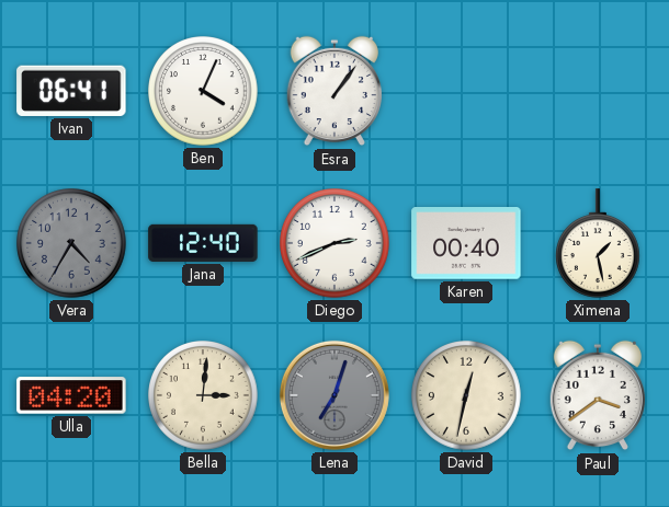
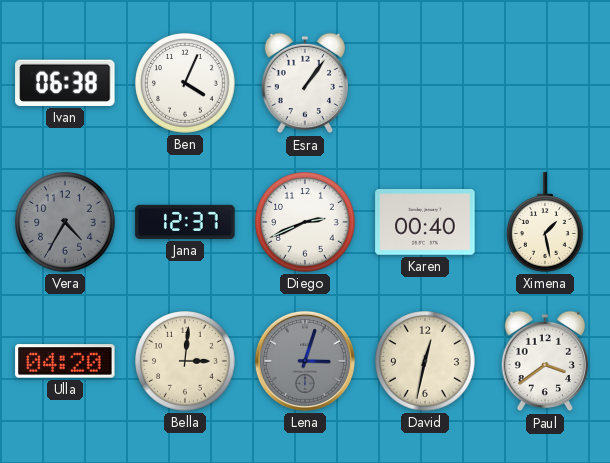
Ivan: 06:41 -> 06:38
Jana: 12:40 -> 12:37
Lena: 7:03 -> 3:03
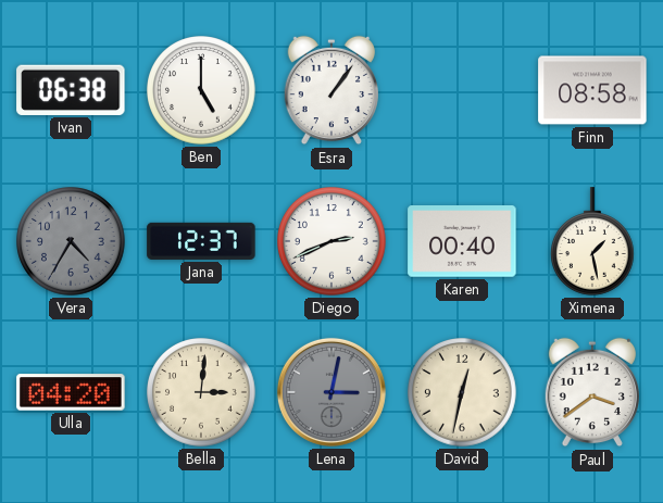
Ben: 4:04 -> 5:00
Finn: none -> 08:58
Lena: 3:03 -> 3:02
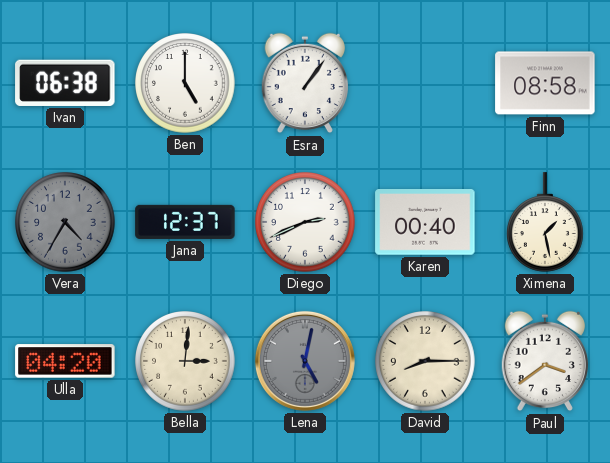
Lena: 3:02 -> 5:02
David: 12:32 -> 8:15
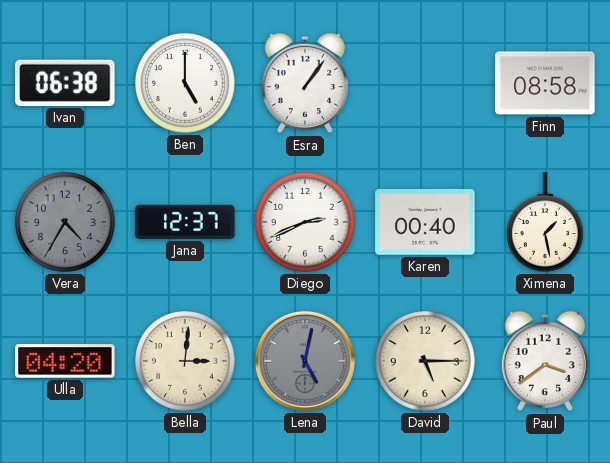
David: 8:15 -> 5:15
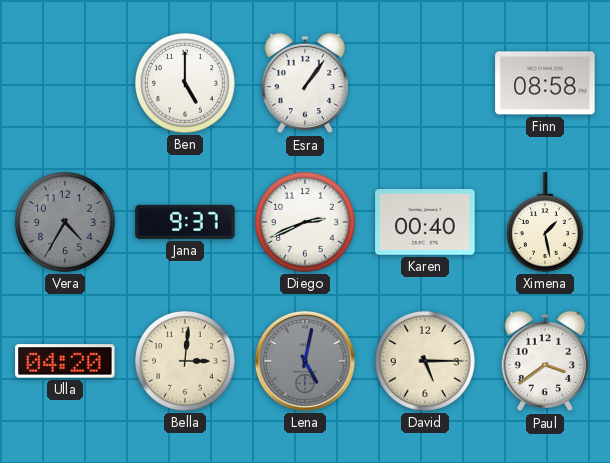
Ivan: 06:38 -> none
Jana: 12:37 -> 9:37
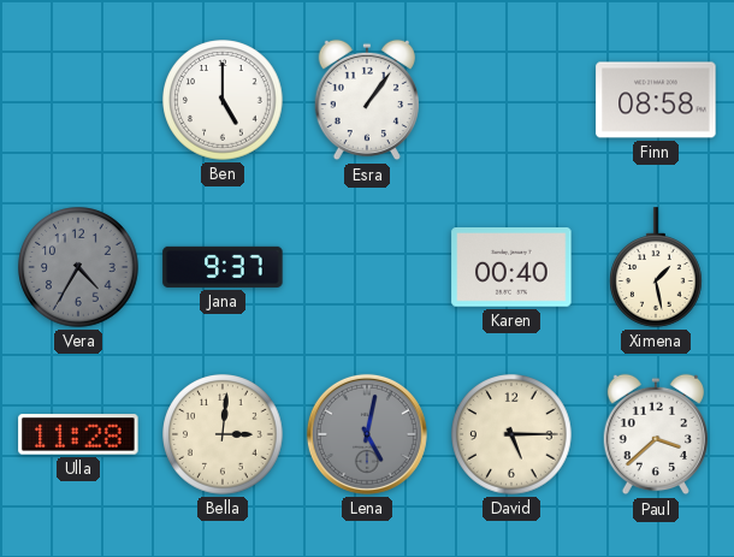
Diego: 2:41 -> none
Ulla: 04:20 -> 11:28
Paul: 3:39 -> 3:38
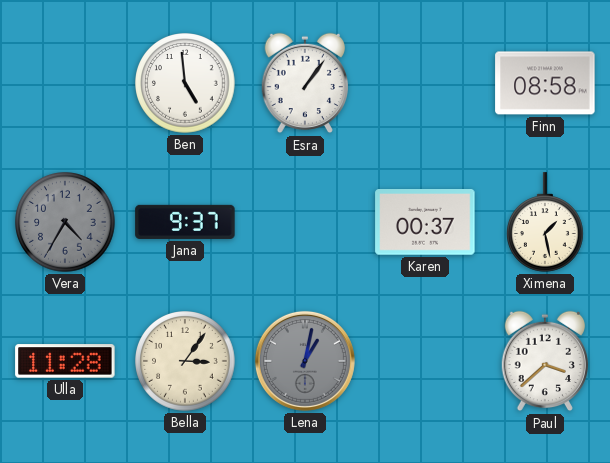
Ben: 5:00 -> 4:59
Karen: 00:40 -> 00:37
Bella: 3:01 -> 3:06
Lena: 5:02 -> 1:02
David: 5:15 -> none
